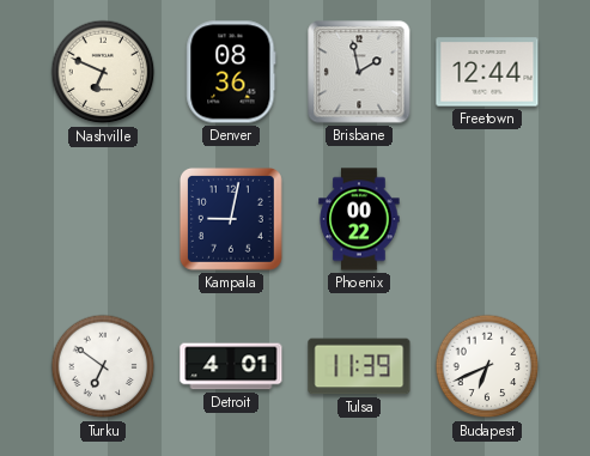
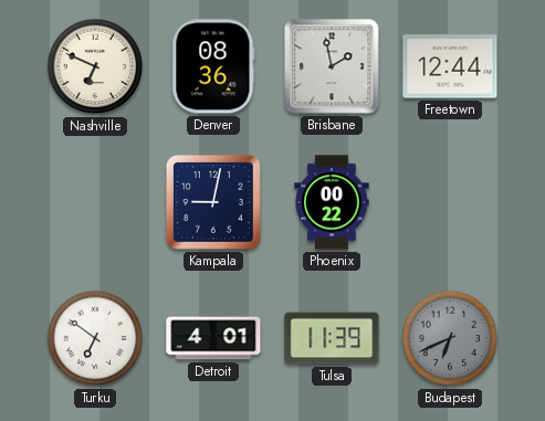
Budapest dial: white -> grey
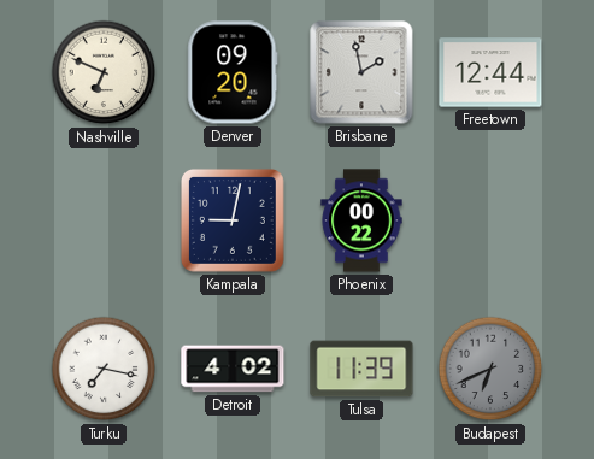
Denver: 08:36 -> 09:20
Turku: 6:51 -> 7:17
Detroit: 4:01 -> 4:02
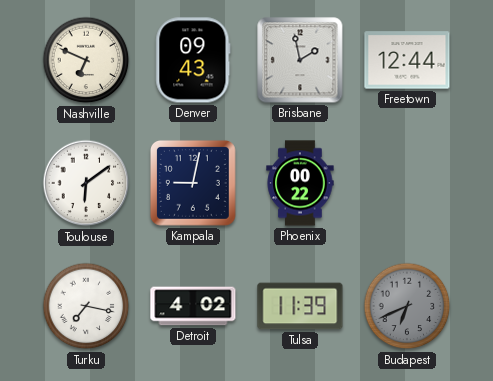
Denver: 09:20 -> 09:43
Toulouse: none -> 6:09
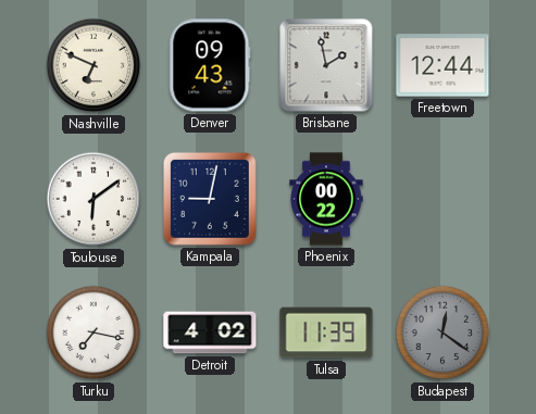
Budapest: 6:41 -> 12:21
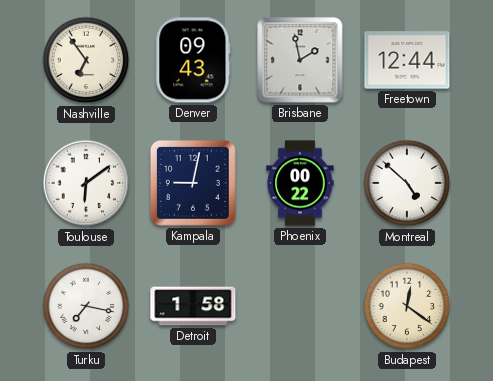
Nashville: 6:49 -> 6:54
Montreal: none -> 4:52
Detroit: 4:02 -> 1:58
Tulsa: 11:39 -> none
Budapest dial: grey -> cream
